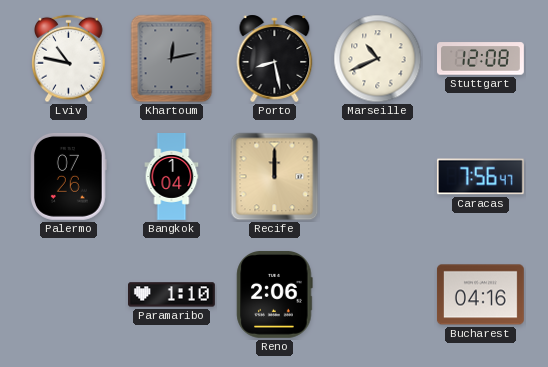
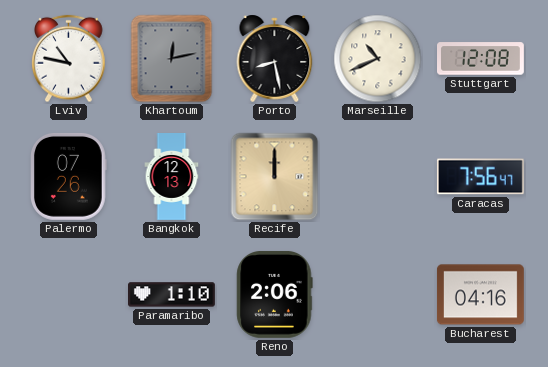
Bangkok: 1:04 -> 12:13
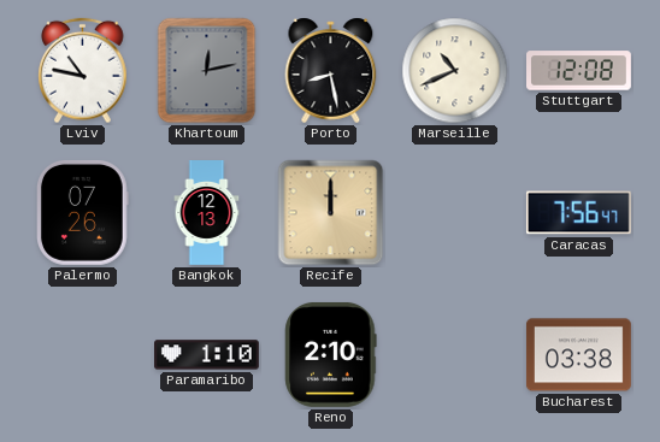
Reno: 2:06 -> 2:10
Bucharest: 04:16 -> 03:38
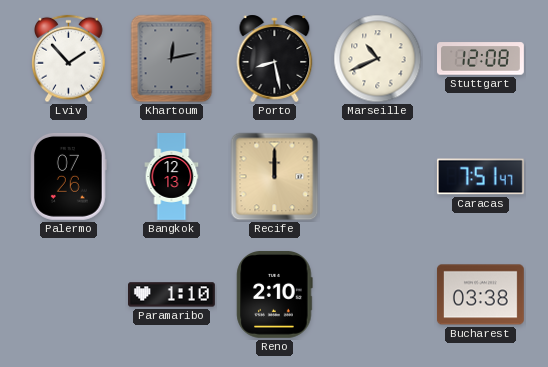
Lviv: 10:47 -> 1:53
Caracas: 7:56 -> 7:51
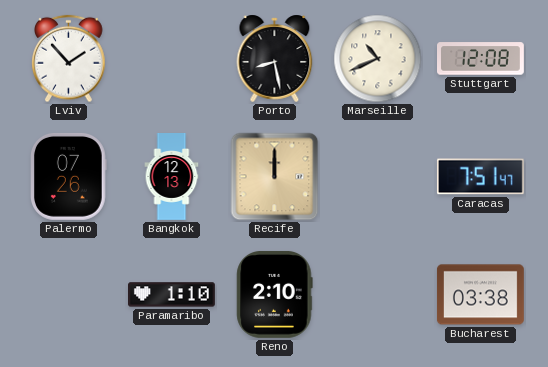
Khartoum: 12:13 -> none
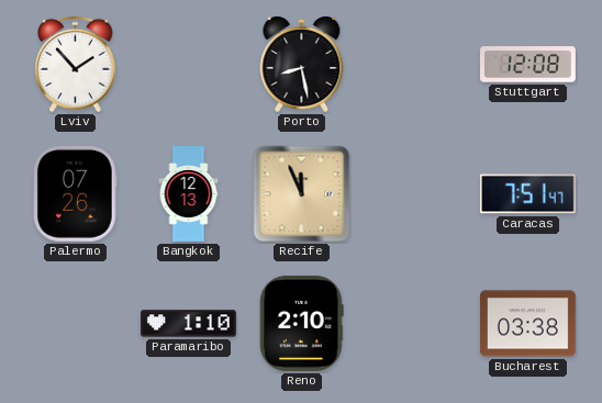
Marseille: 10:41 -> none
Recife: 12:00 -> 11:56
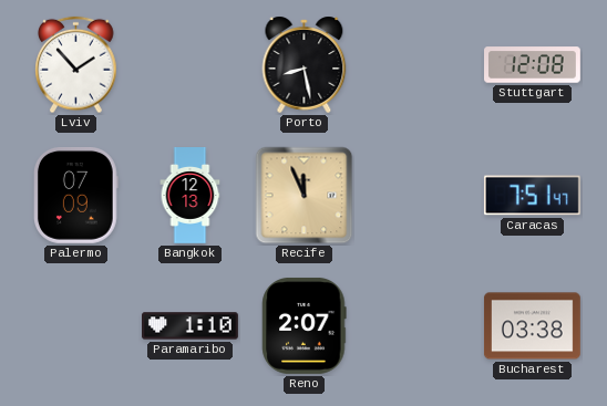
Palermo: 07:26 -> 07:09
Reno: 2:10 -> 2:07
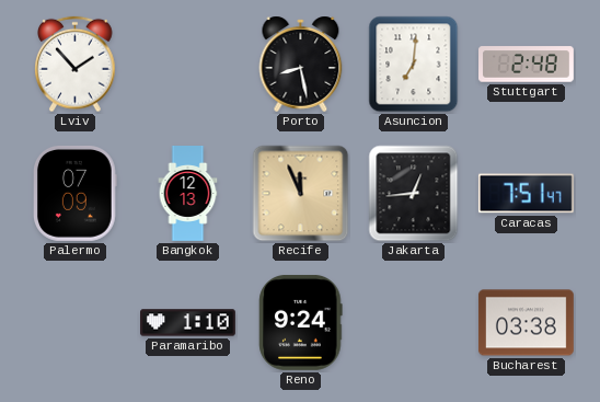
Asuncion: none -> 7:01
Stuttgart: 12:08 -> 2:48
Jakarta: none -> 12:44
Reno: 2:07 -> 9:24
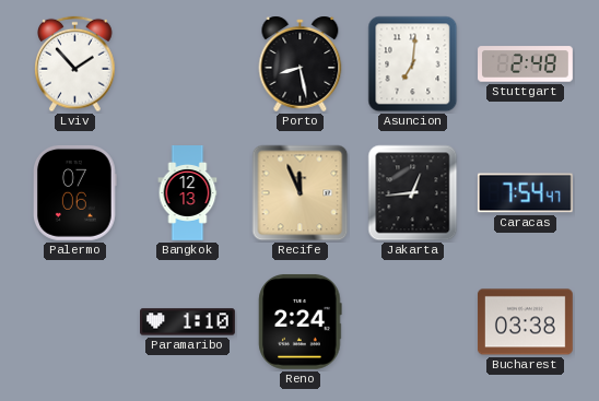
Palermo: 07:09 -> 07:06
Caracas: 7:51 -> 7:54
Reno: 9:24 -> 2:24
